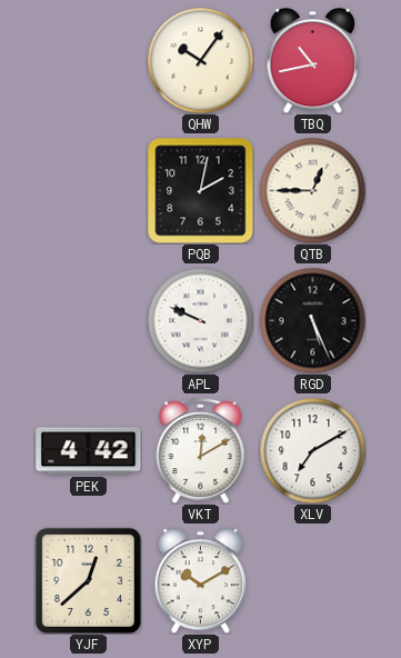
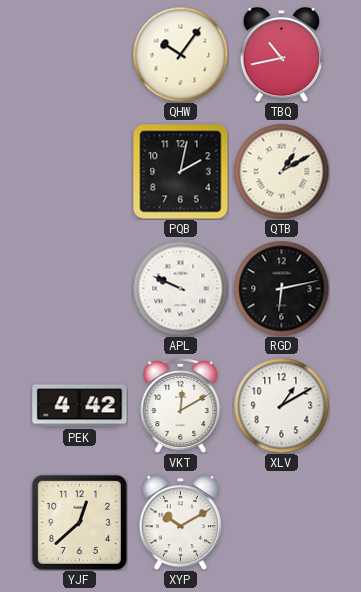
QTB: 12:45 -> 1:10
RGD: 5:26 -> 6:13
XLV: 7:10 -> 1:10
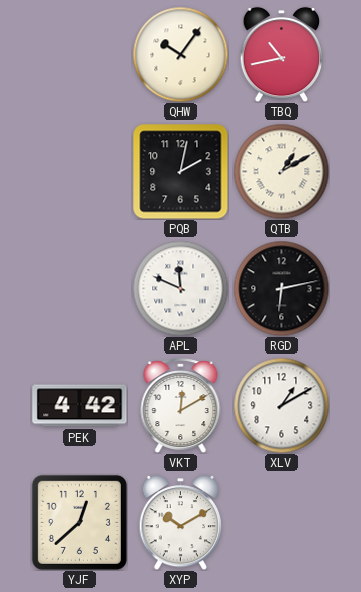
APL: 9:49 -> 11:49
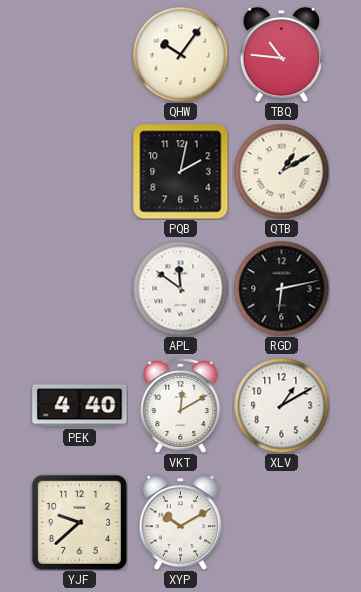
TBQ: 10:43 -> 10:46
APL: 11:49 -> 11:51
PEK: 4:42 -> 4:40
YJF: 12:38 -> 9:38
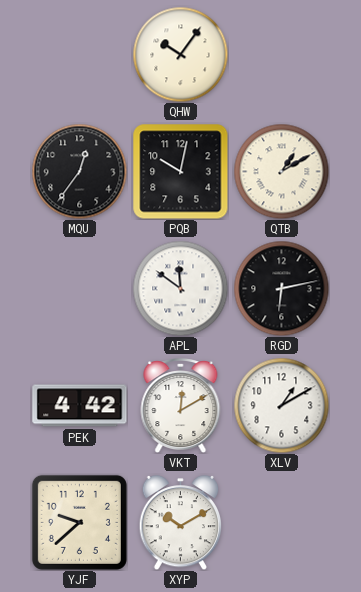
TBQ: 10:46 -> none
MQU: none -> 12:36
PQB: 2:02 -> 10:02
PEK: 4:40 -> 4:42
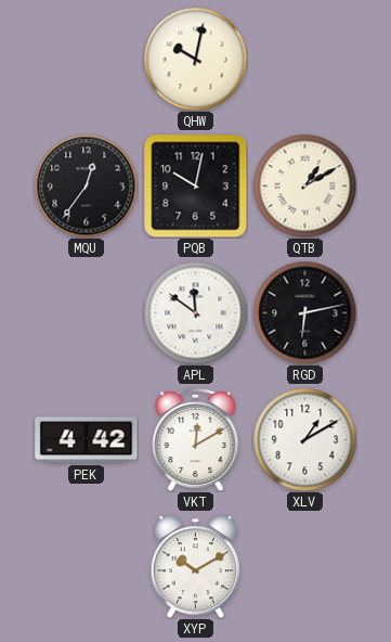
QHW: 10:06 -> 10:02
YJF: 9:38 -> none
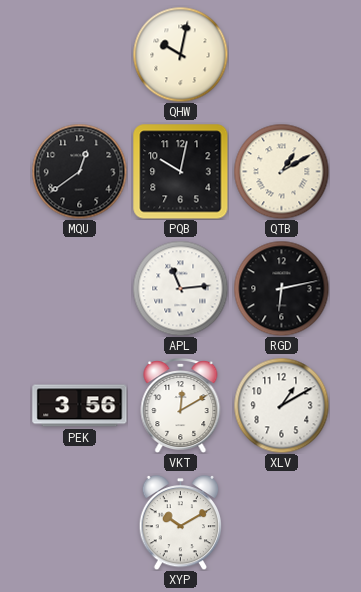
MQU: 12:36 -> 12:39
APL: 11:51 -> 11:14
PEK: 4:42 -> 3:56
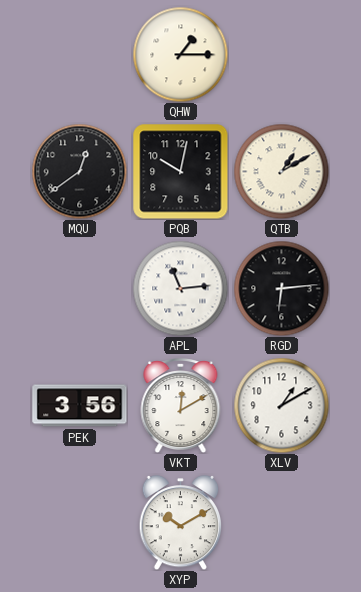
QHW: 10:02 -> 1:15
RGD: 6:13 -> 6:14
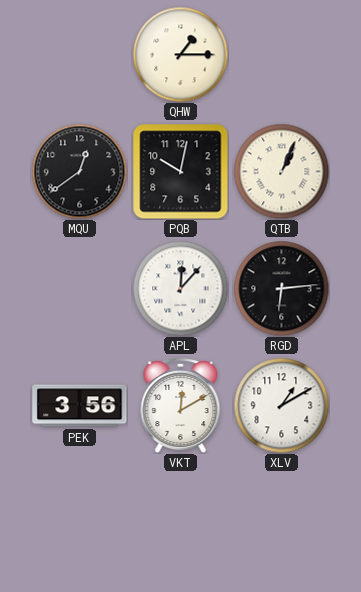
QTB: 1:10 -> 1:04
APL: 11:14 -> 12:07
XYP: 10:10 -> none
